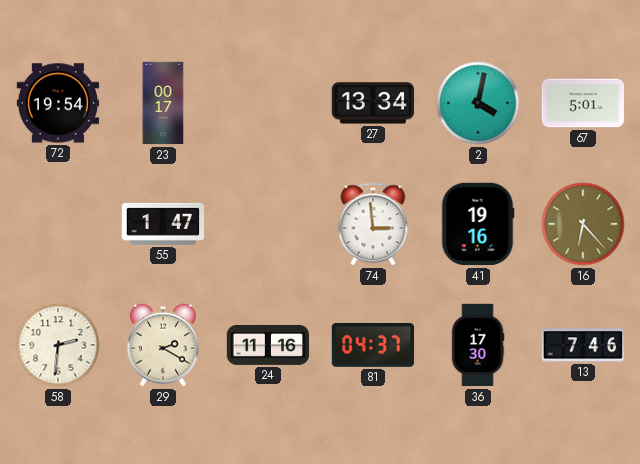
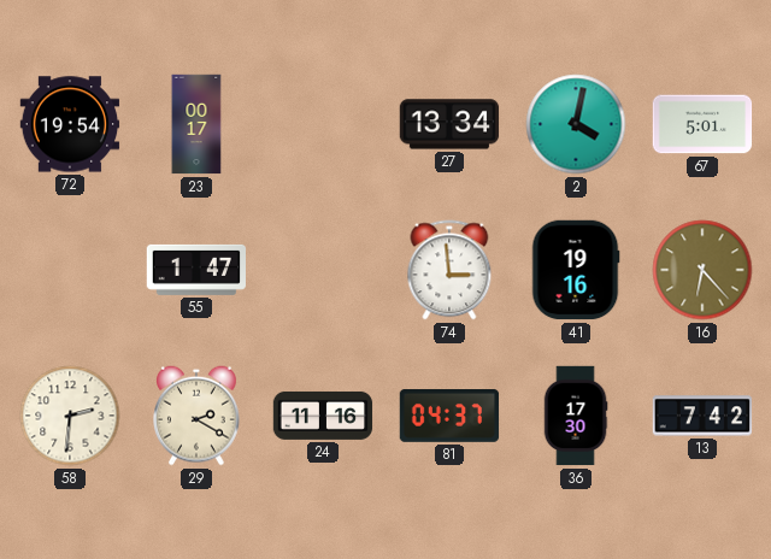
13: 7:46 -> 7:42
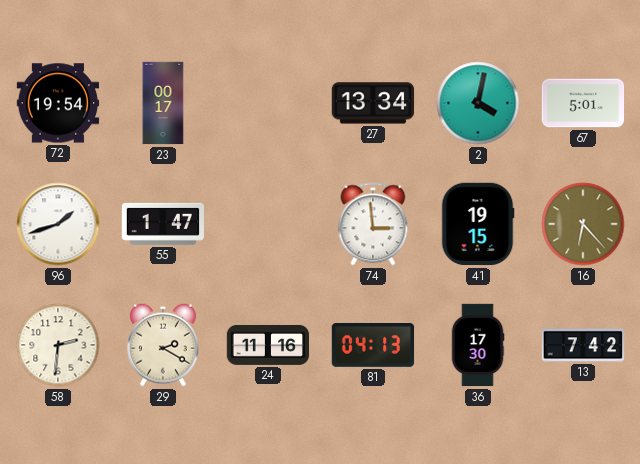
96: none -> 1:42
41: 19:16 -> 19:15
81: 04:37 -> 04:13
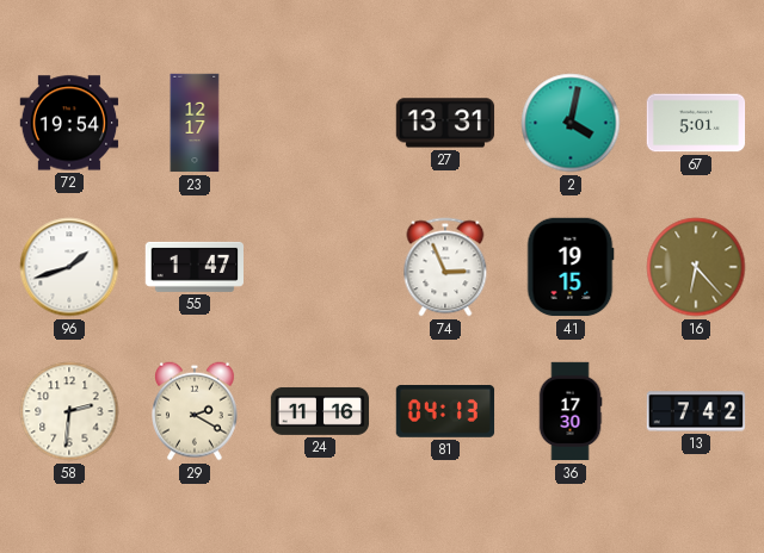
23: 00:17 -> 12:17
27: 13:34 -> 13:31
74: 2:59 -> 2:56
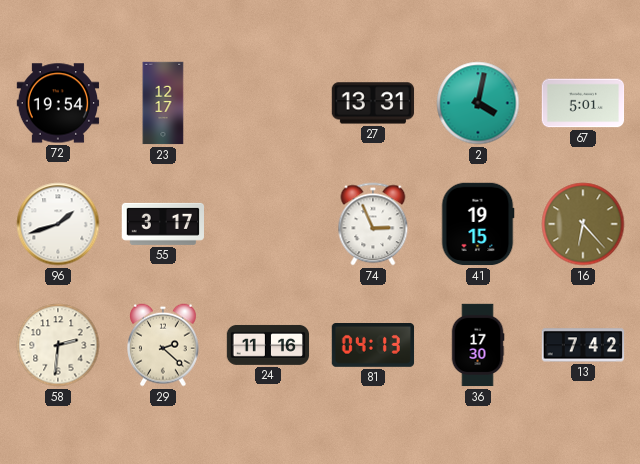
55: 1:47 -> 3:17
29: 2:20 -> 2:22
